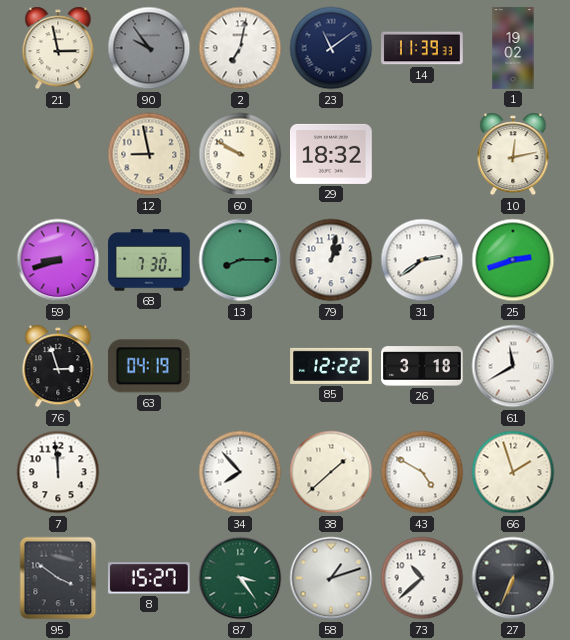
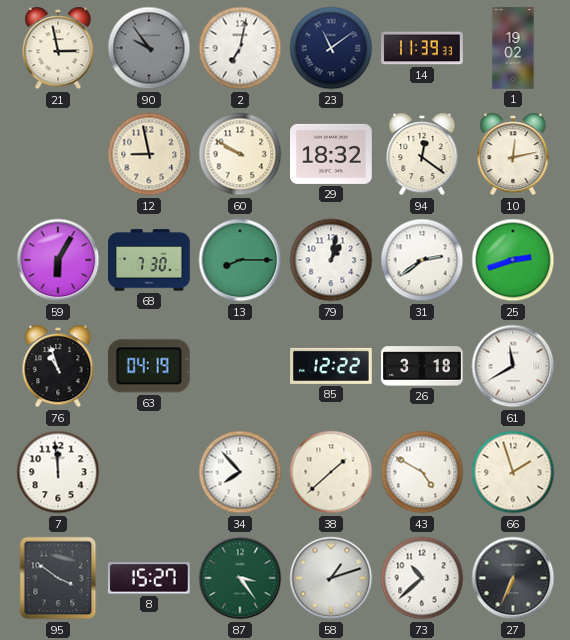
94: none -> 12:21
59: 8:42 -> 6:05
76: 2:57 -> 10:57
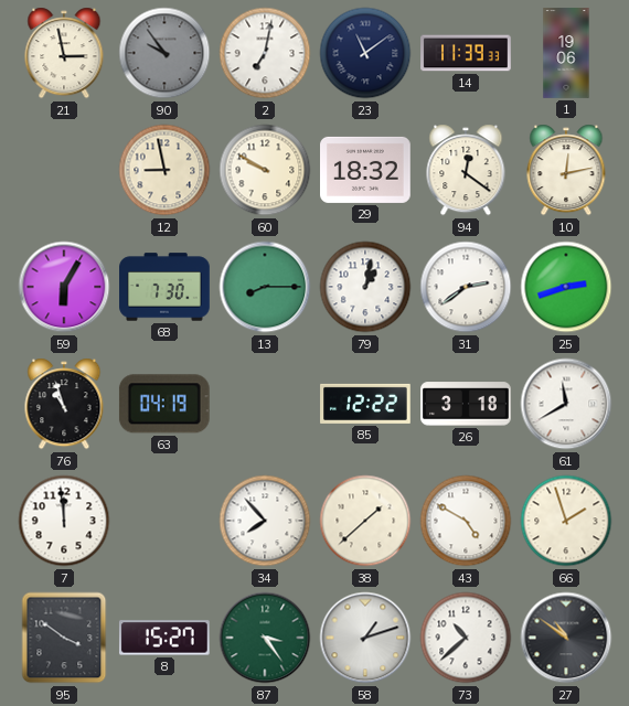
1: 19:02 -> 19:06
27: 6:34 -> 10:51
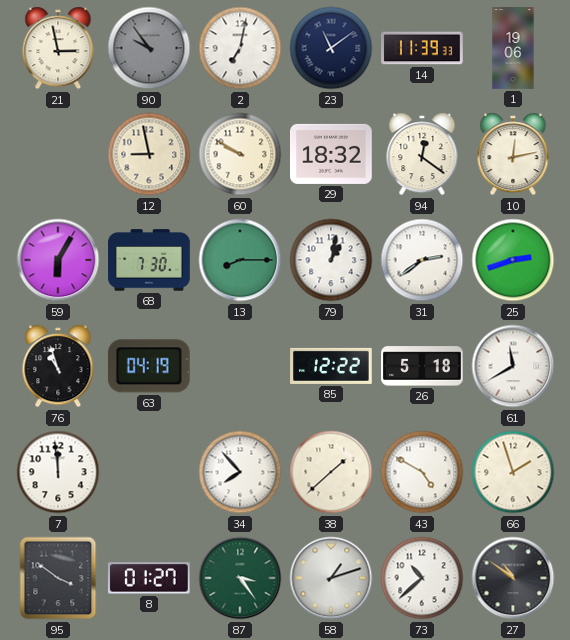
26: 3:18 -> 5:18
8: 15:27 -> 01:27
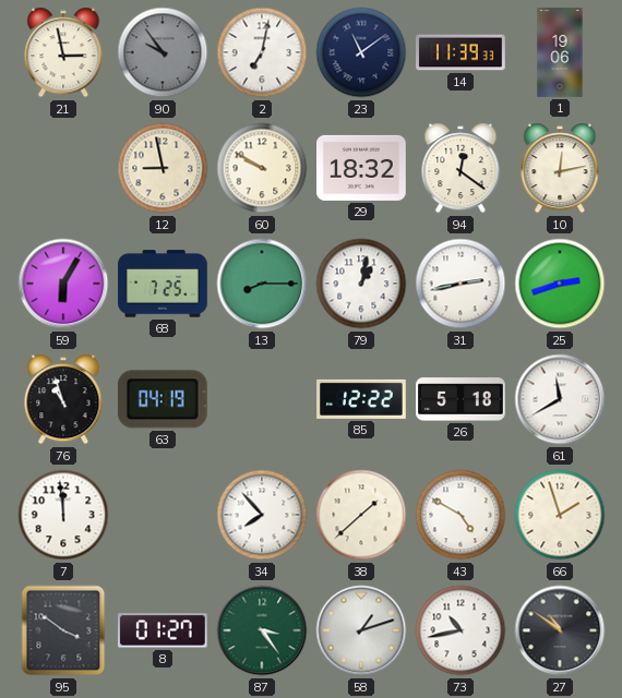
68: 7:30 -> 7:25
31: 2:39 -> 2:43
73: 10:38 -> 10:43
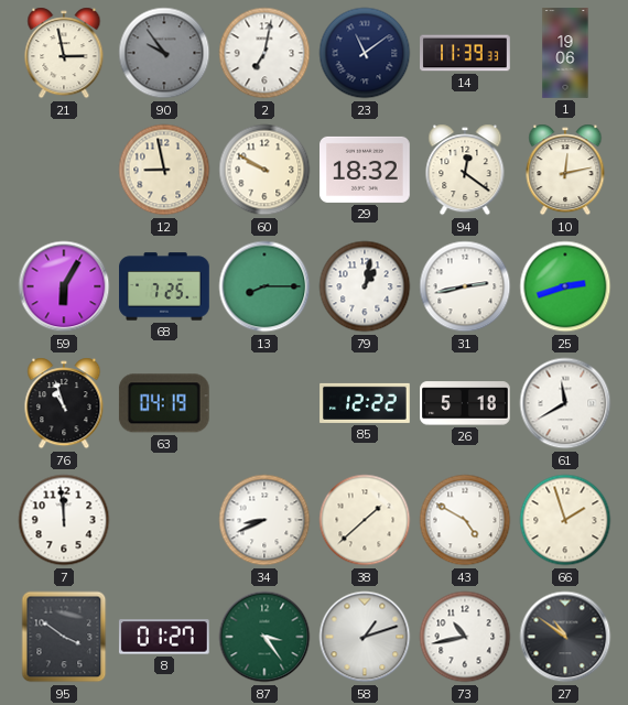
34: 7:53 -> 8:41
